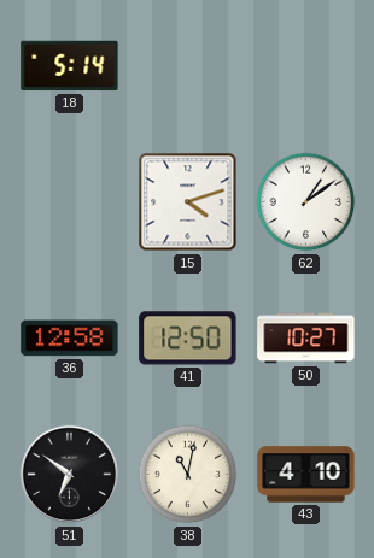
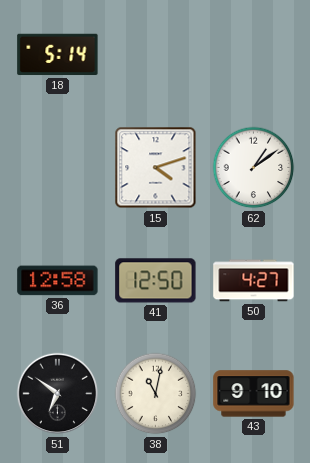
50: 10:27 -> 4:27
43: 4:10 -> 9:10
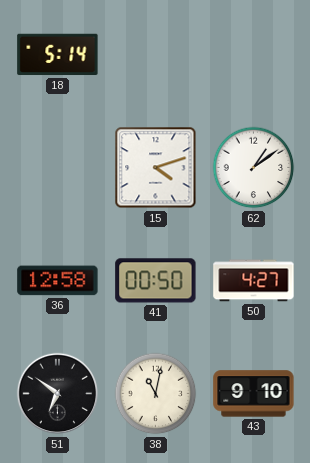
41: 12:50 -> 00:50
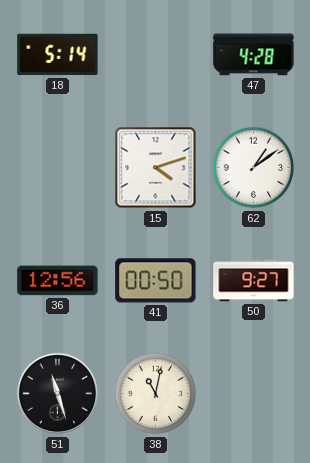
47: none -> 4:28
36: 12:58 -> 12:56
50: 4:27 -> 9:27
51: 6:51 -> 11:27
43: 9:10 -> none
